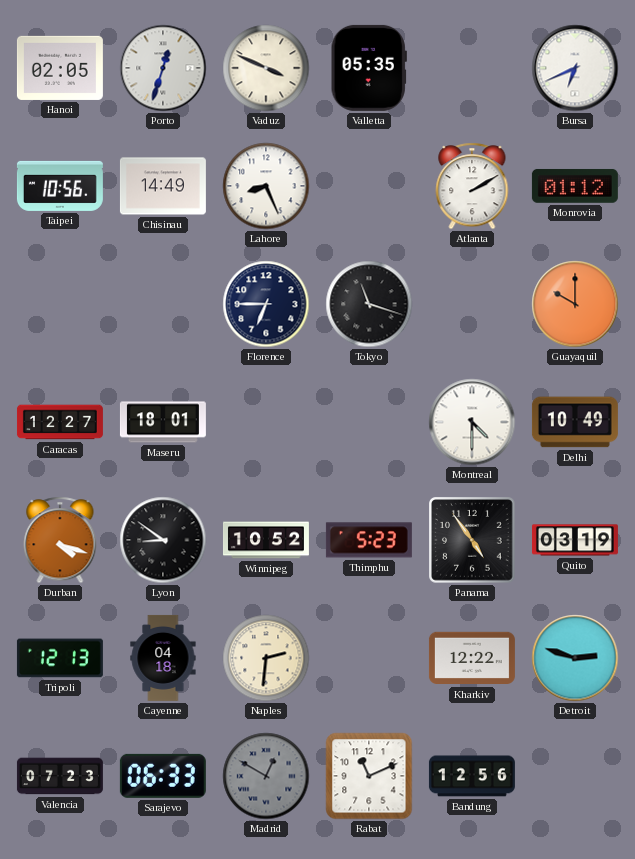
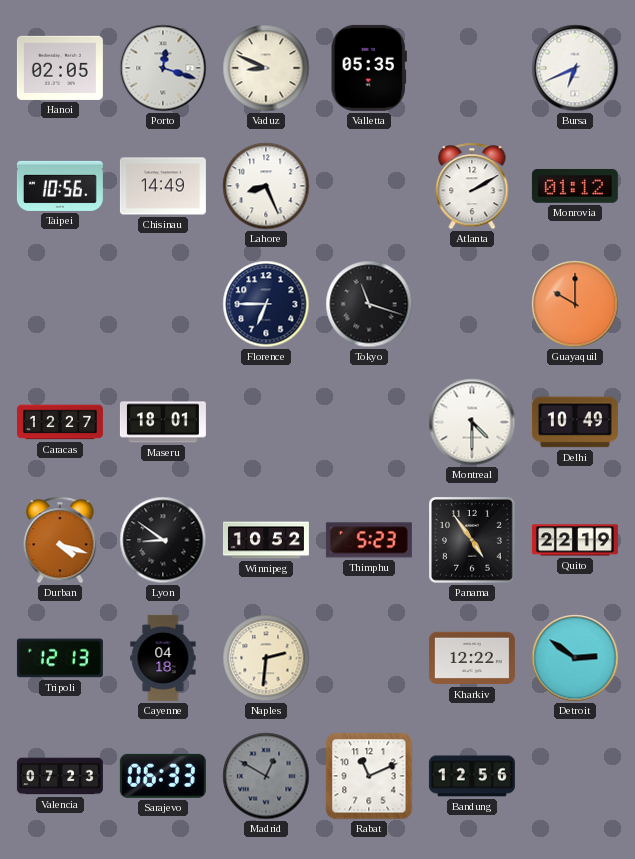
Porto: 12:33 -> 12:18
Vaduz: 3:49 -> 8:49
Quito: 03:19 -> 22:19
Detroit: 2:48 -> 2:51
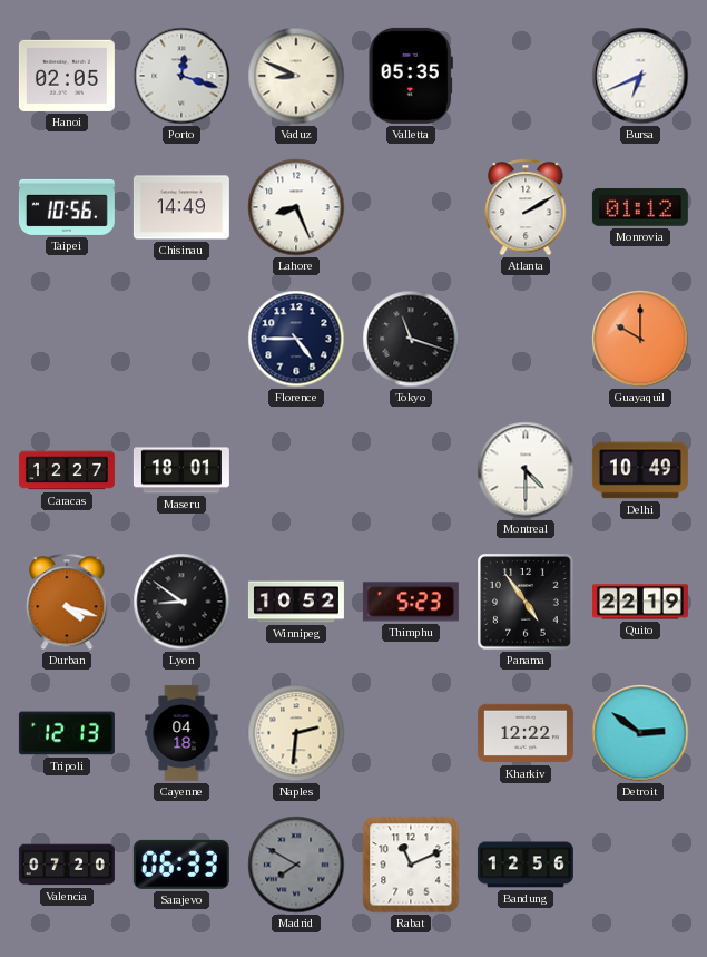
Florence: 6:45 -> 4:45
Valencia: 07:23 -> 07:20
Madrid: 12:50 -> 7:50
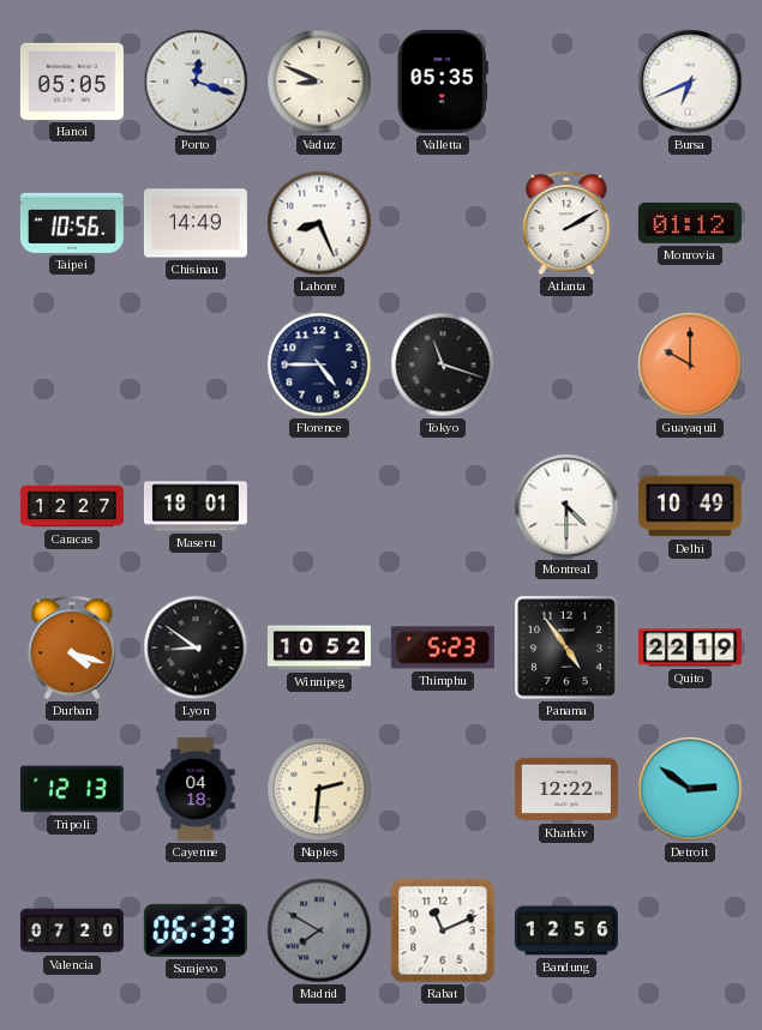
Hanoi: 02:05 -> 05:05
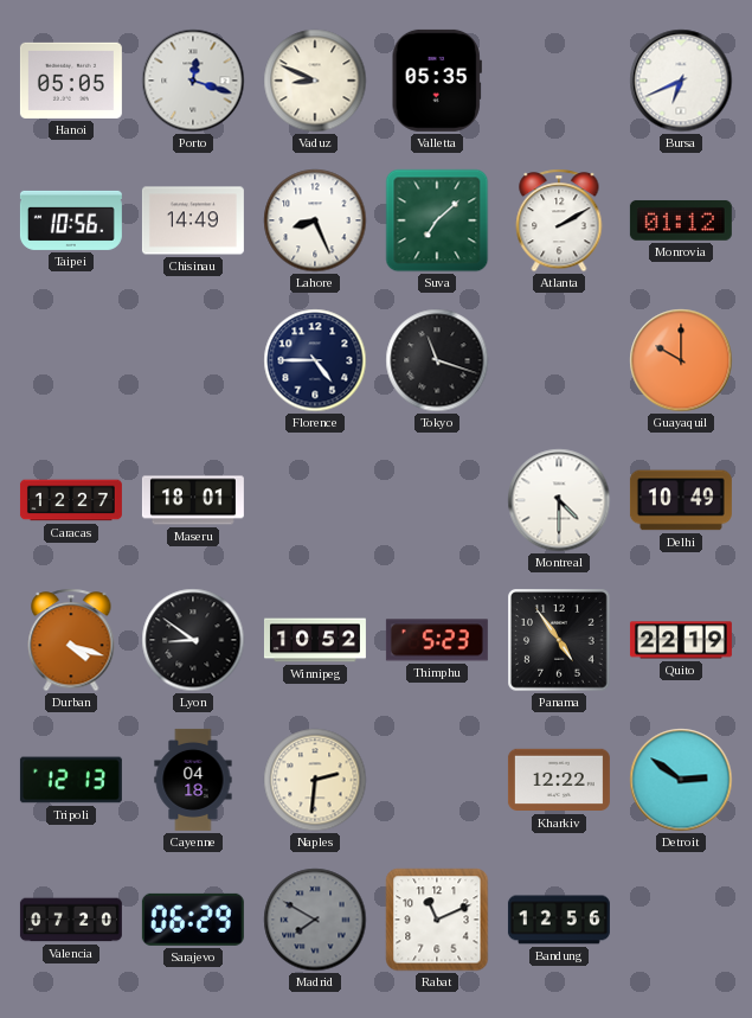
Suva: none -> 7:08
Sarajevo: 06:33 -> 06:29
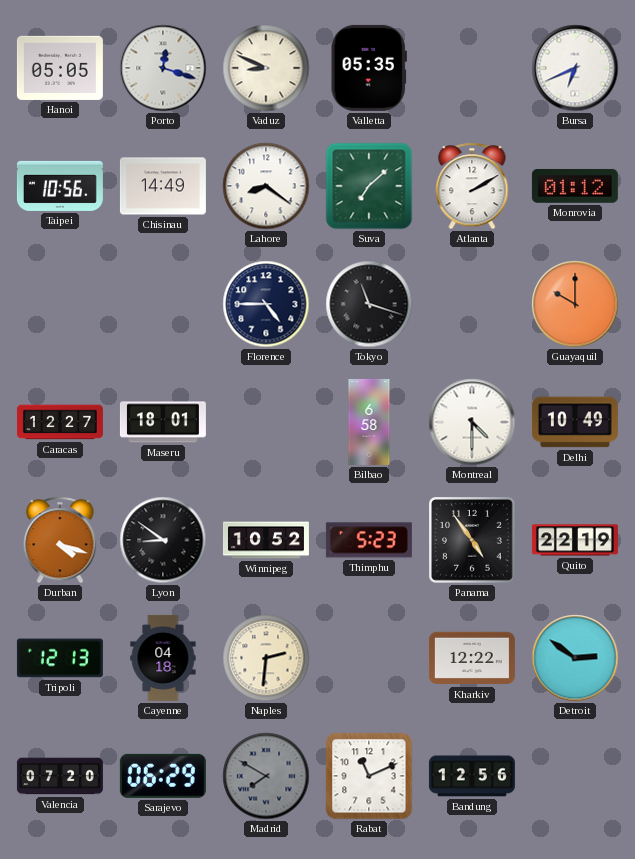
Lahore: 8:26 -> 8:21
Bilbao: none -> 6:58
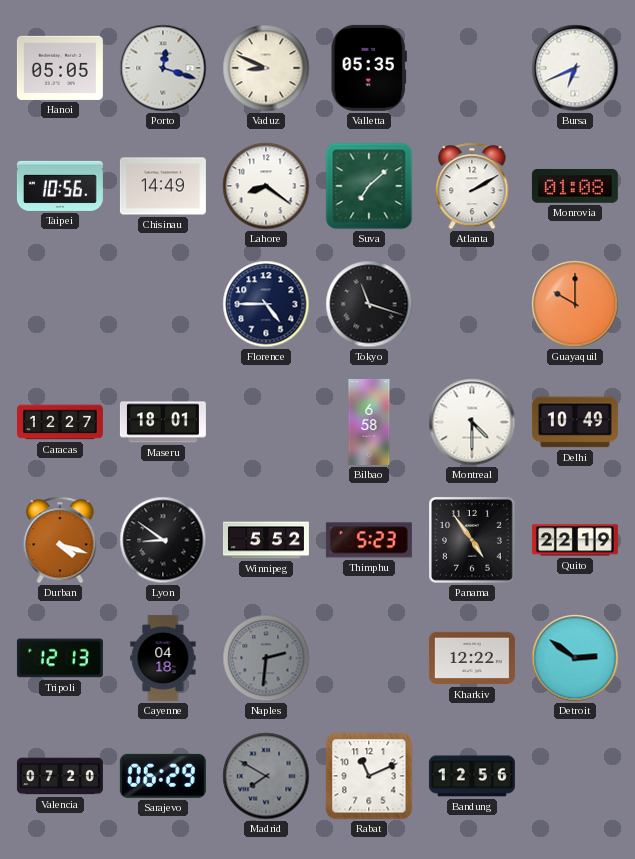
Monrovia: 01:12 -> 01:08
Winnipeg: 10:52 -> 5:52
Naples dial: cream -> grey
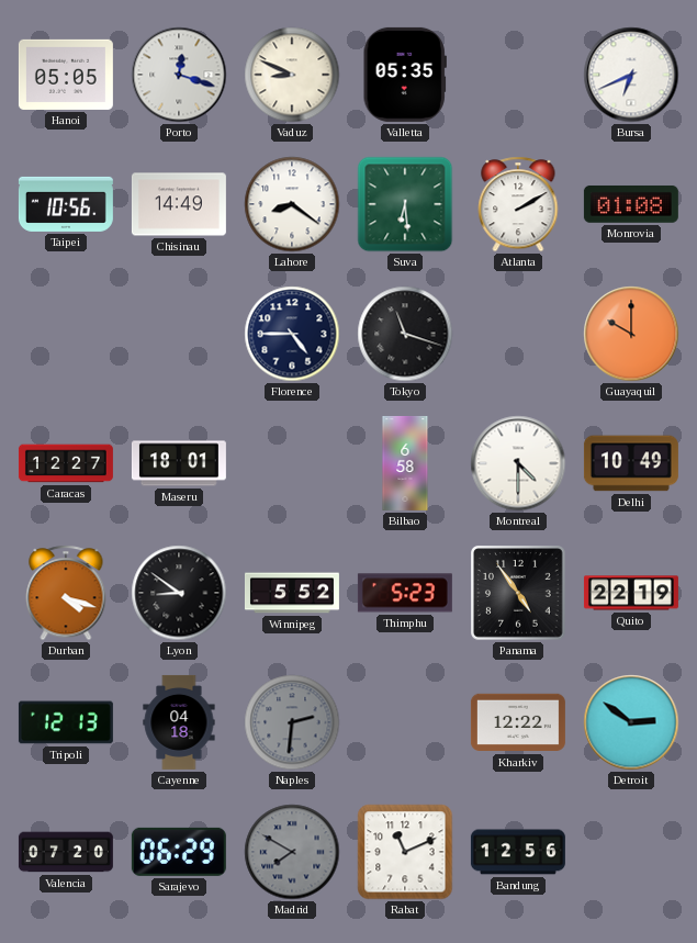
Suva: 7:08 -> 6:29
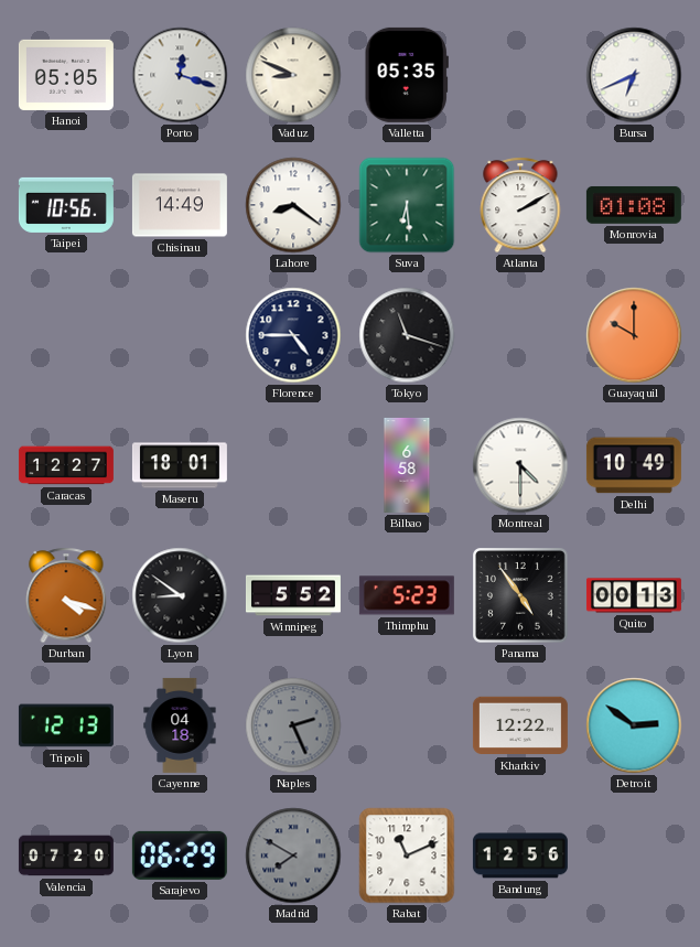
Quito: 22:19 -> 00:13
Naples: 2:31 -> 2:26
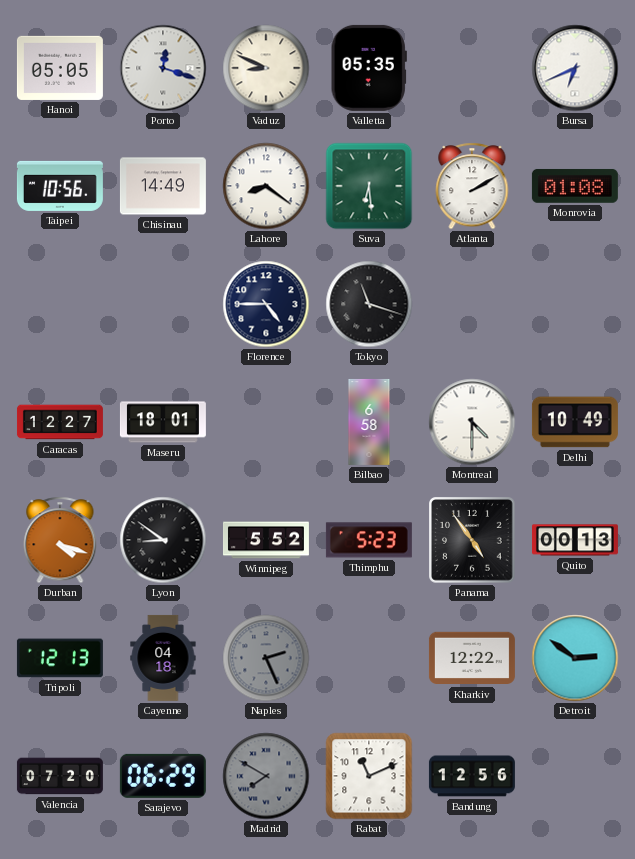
Guayaquil: 10:00 -> none
